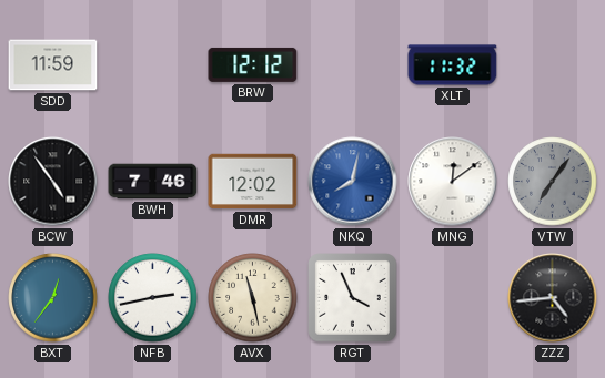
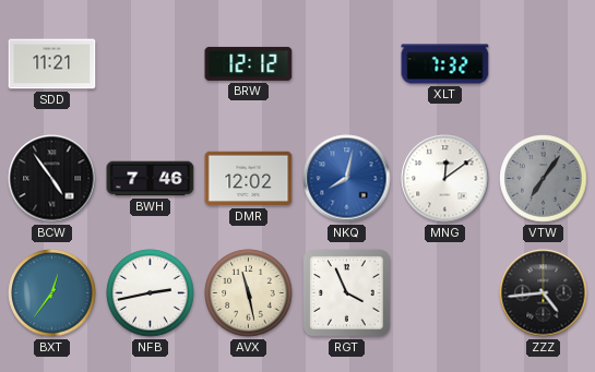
SDD: 11:59 -> 11:21
XLT: 11:32 -> 7:32
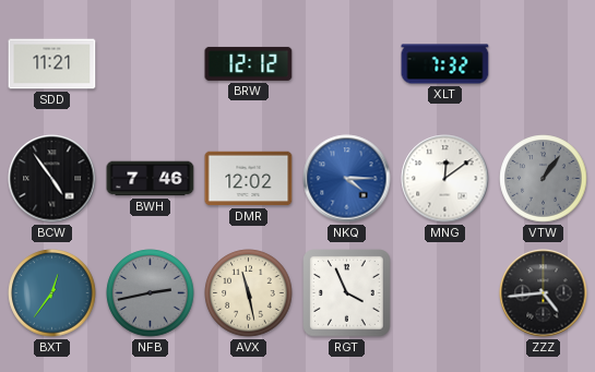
NKQ: 8:02 -> 4:15
VTW: 7:06 -> 1:06
NFB dial: white -> grey
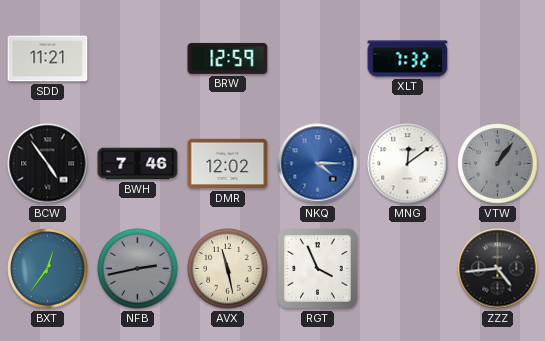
BRW: 12:12 -> 12:59
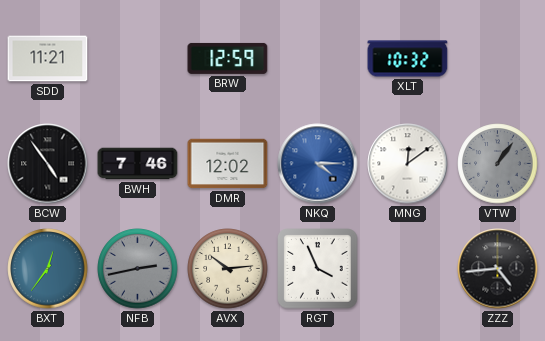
XLT: 7:32 -> 10:32
AVX: 11:28 -> 10:14
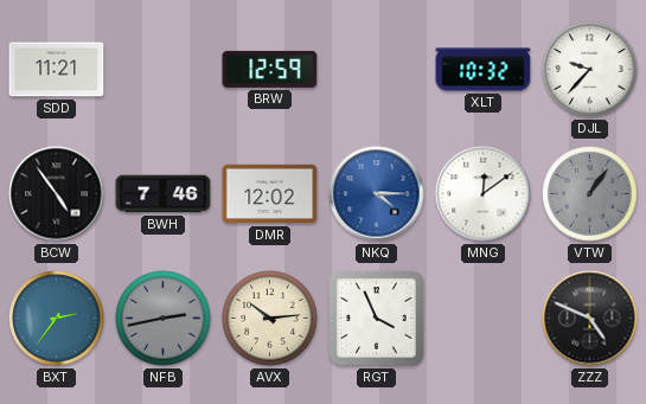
DJL: none -> 9:37
BXT: 12:36 -> 2:36
ZZZ: 4:44 -> 4:49
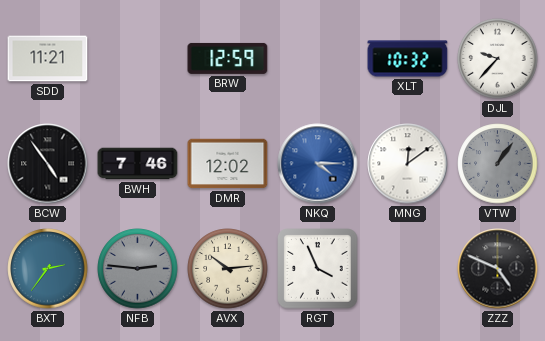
NFB: 2:43 -> 2:46
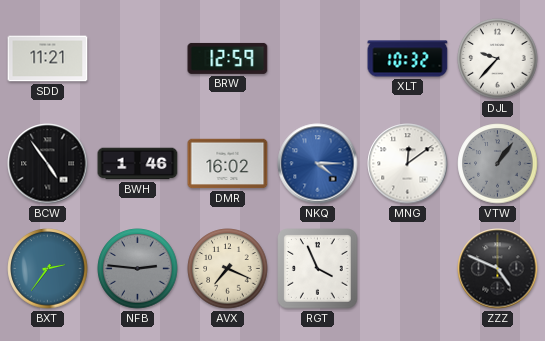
BWH: 7:46 -> 1:46
DMR: 12:02 -> 16:02
AVX: 10:14 -> 7:19
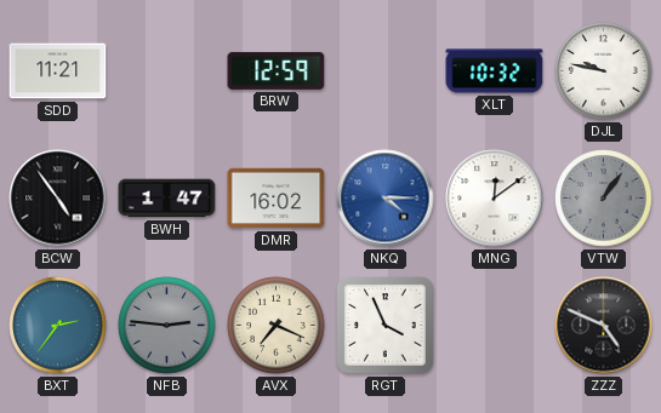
DJL: 9:37 -> 9:47
BWH: 1:46 -> 1:47
